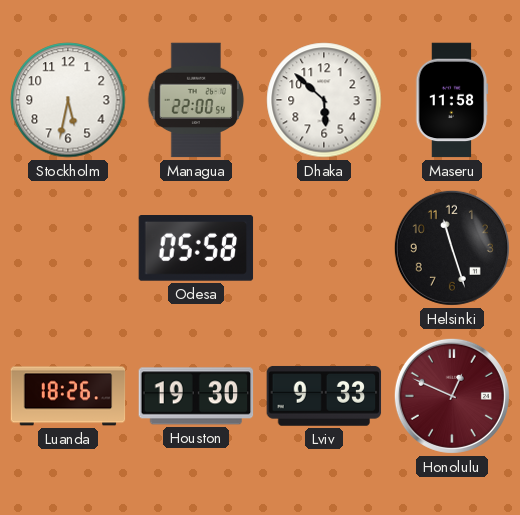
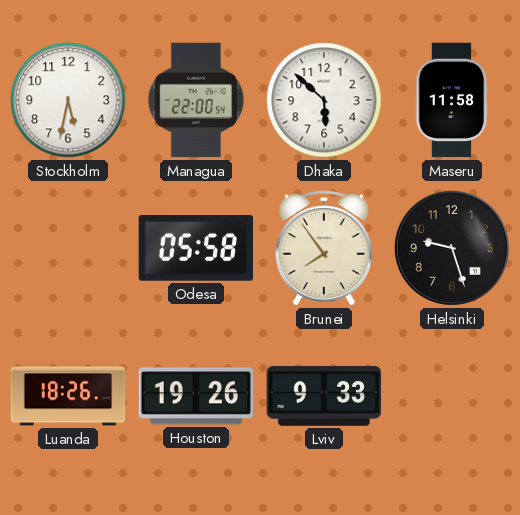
Brunei: none -> 7:54
Helsinki: 11:27 -> 9:27
Houston: 19:30 -> 19:26
Honolulu: 12:49 -> none
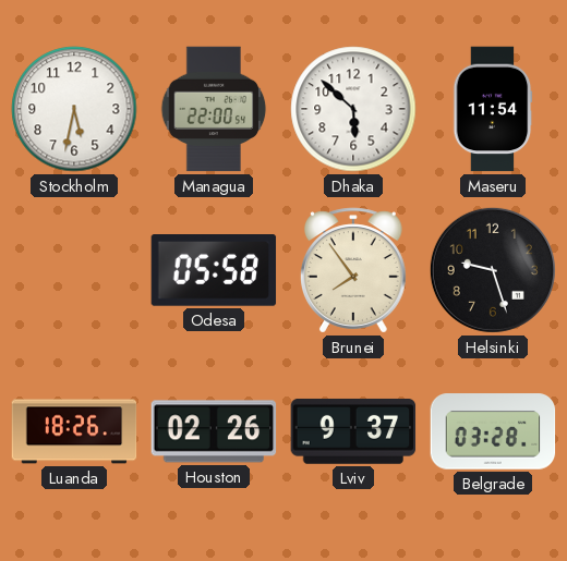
Maseru: 11:58 -> 11:54
Houston: 19:26 -> 02:26
Lviv: 9:33 -> 9:37
Belgrade: none -> 03:28
